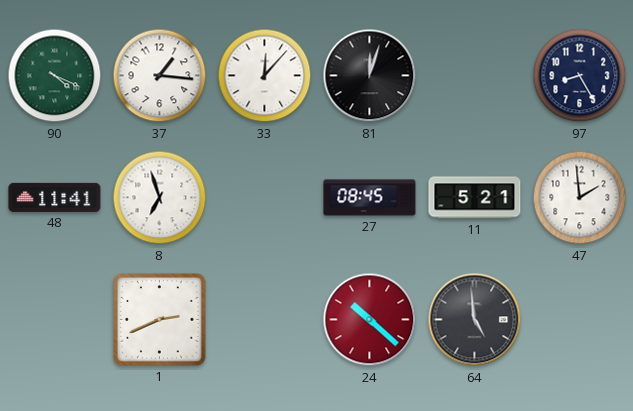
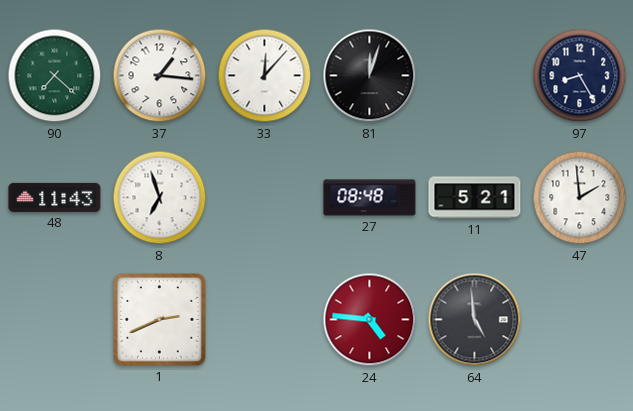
90: 4:19 -> 7:22
48: 11:41 -> 11:43
27: 08:45 -> 08:48
24: 10:22 -> 4:46
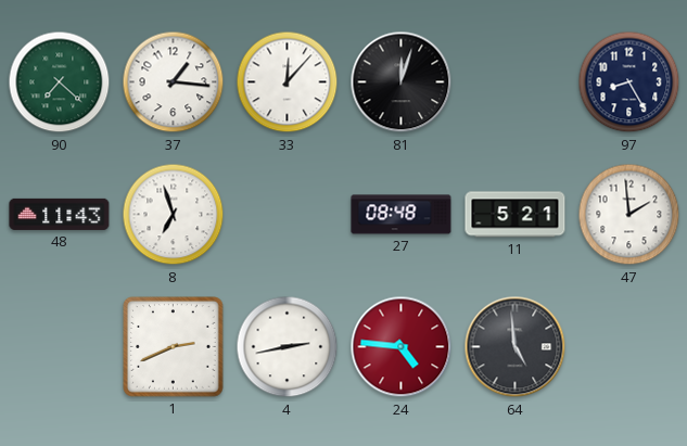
4: none -> 2:43
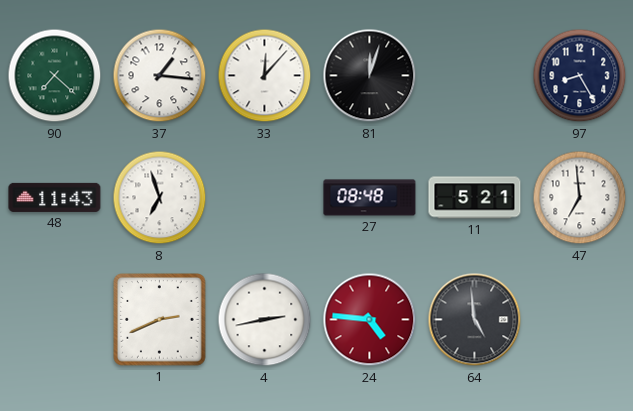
47: 1:59 -> 6:59
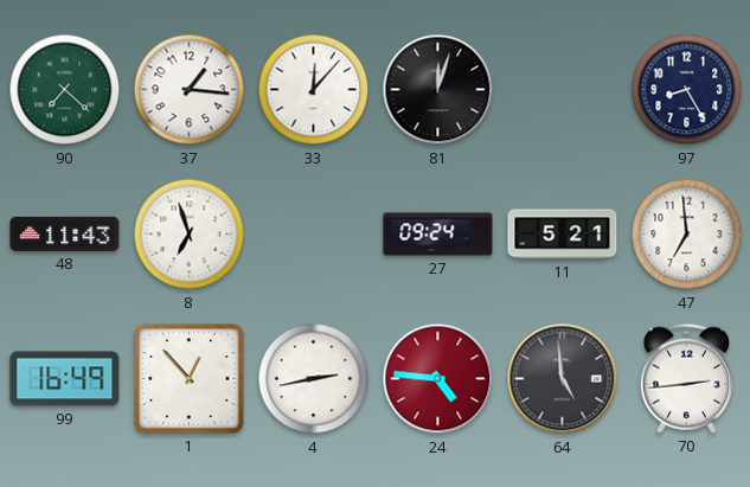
27: 08:48 -> 09:24
99: none -> 16:49
1: 2:41 -> 12:53
70: none -> 2:44
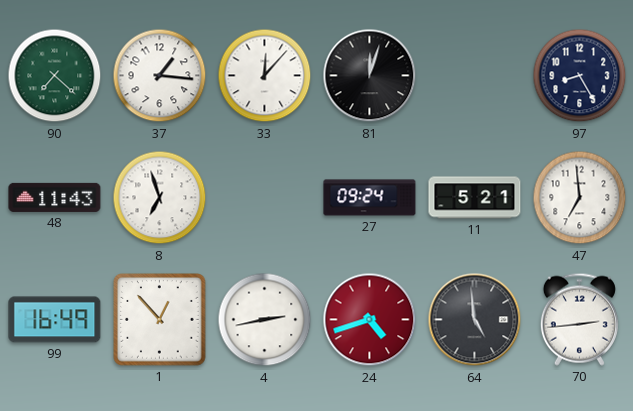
24: 4:46 -> 4:42
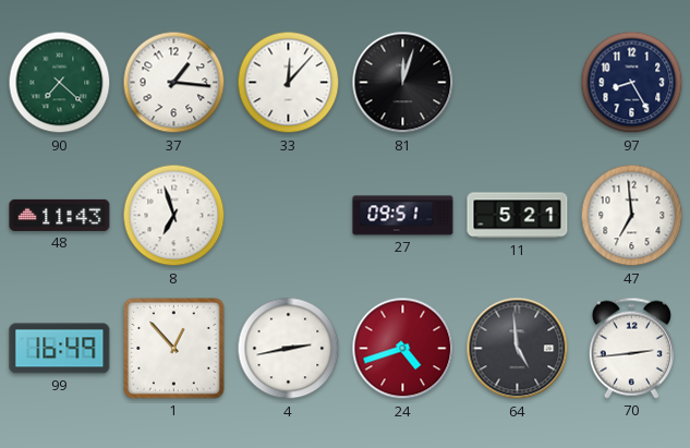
27: 09:24 -> 09:51
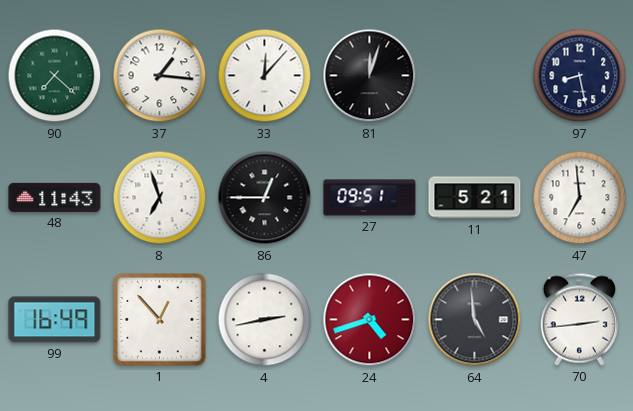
97: 8:25 -> 8:28
86: none -> 12:45
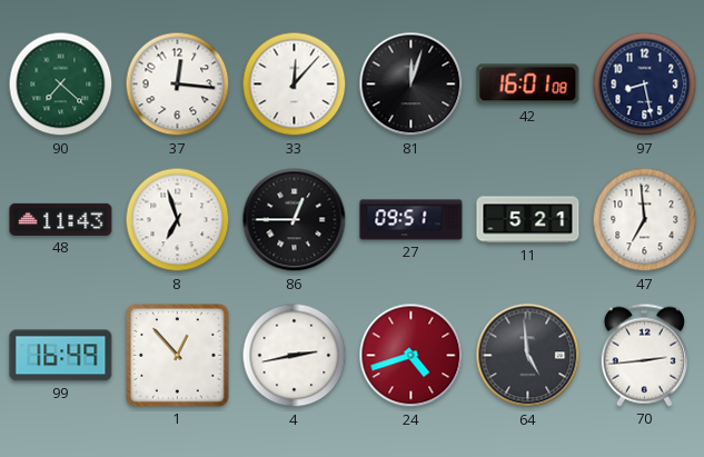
37: 1:16 -> 12:16
42: none -> 16:01
